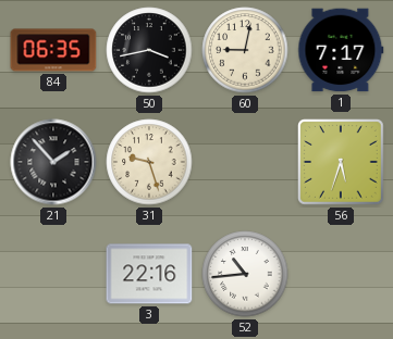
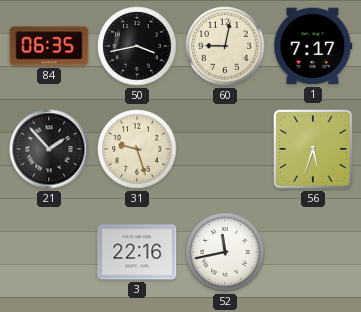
52: 10:44 -> 11:43
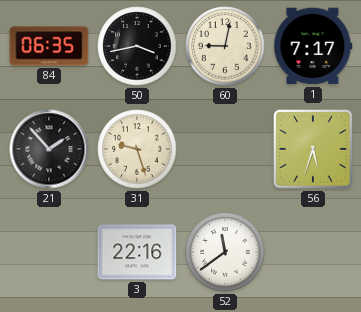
52: 11:43 -> 11:39
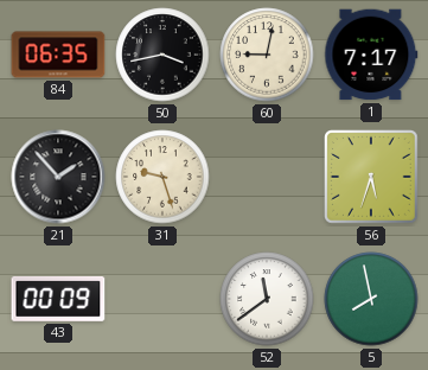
43: none -> 00:09
3: 22:16 -> none
5: none -> 7:58
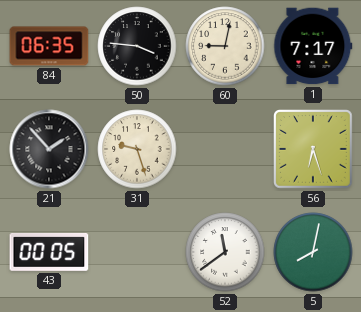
50: 3:43 -> 3:46
56: 5:33 -> 6:27
43: 00:09 -> 00:05
5: 7:58 -> 8:02
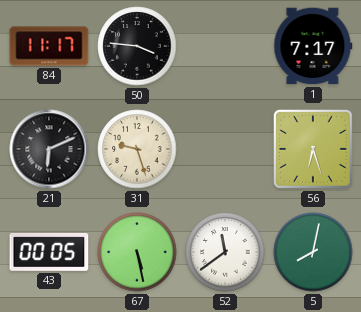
84: 06:35 -> 11:17
60: 9:02 -> none
21: 1:53 -> 6:11
67: none -> 5:28
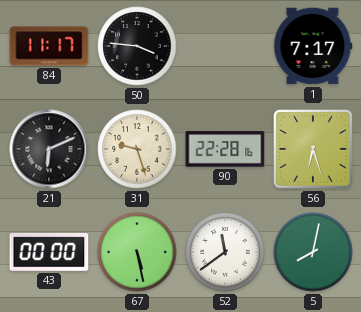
90: none -> 22:28
43: 00:05 -> 00:00
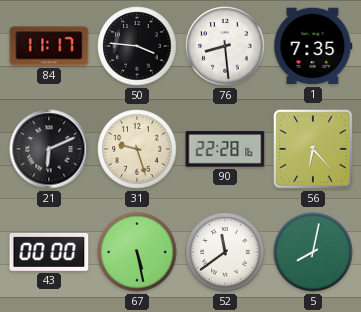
76: none -> 8:29
1: 7:17 -> 7:35
56: 6:27 -> 6:23
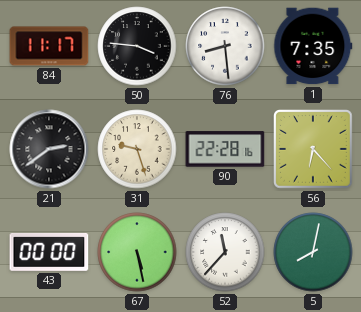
21: 6:11 -> 2:39
52: 11:39 -> 11:37
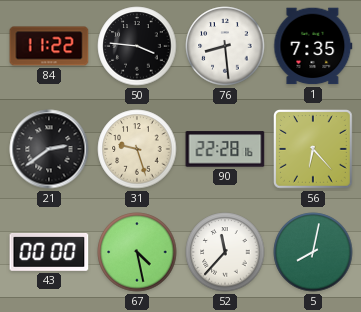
84: 11:17 -> 11:22
67: 5:28 -> 4:28
